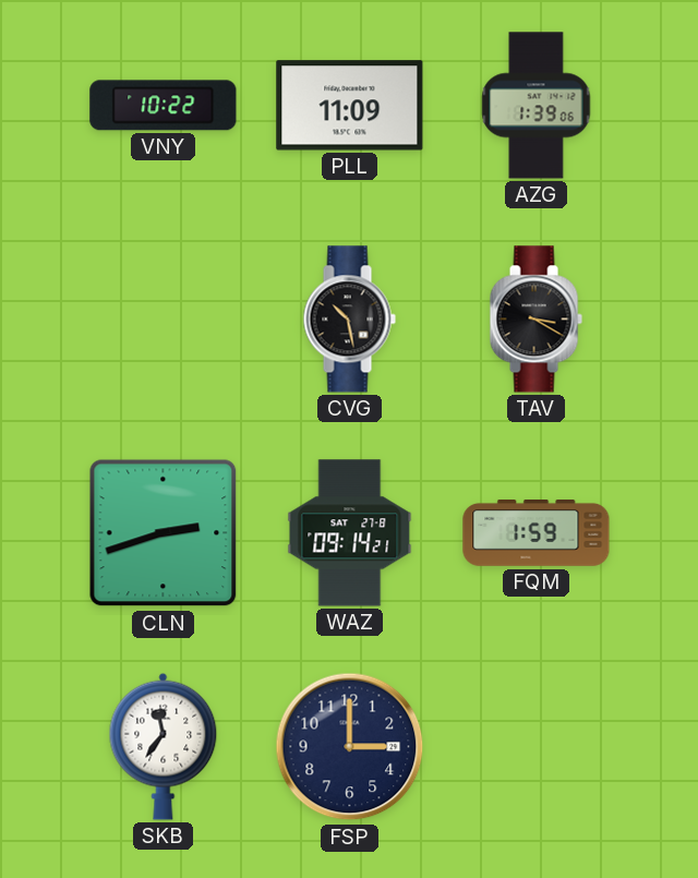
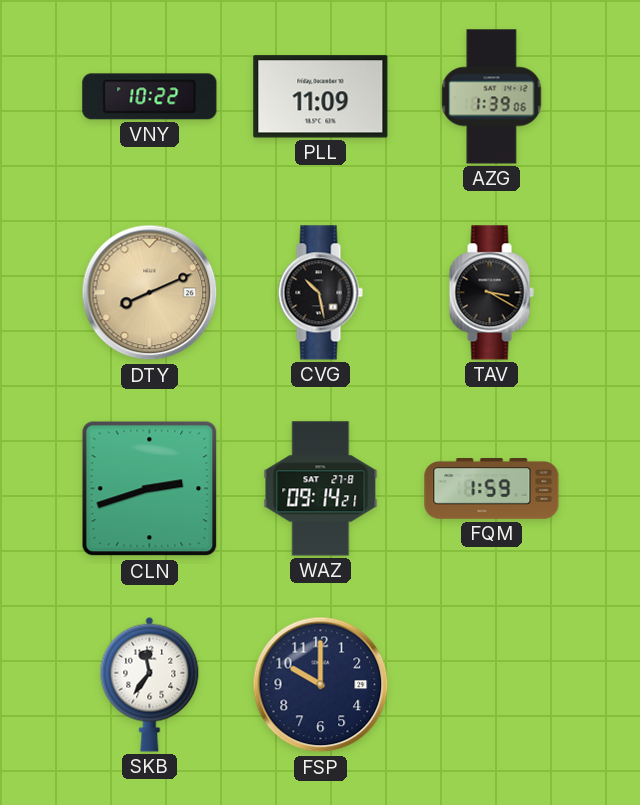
DTY: none -> 8:11
FSP: 3:00 -> 10:00
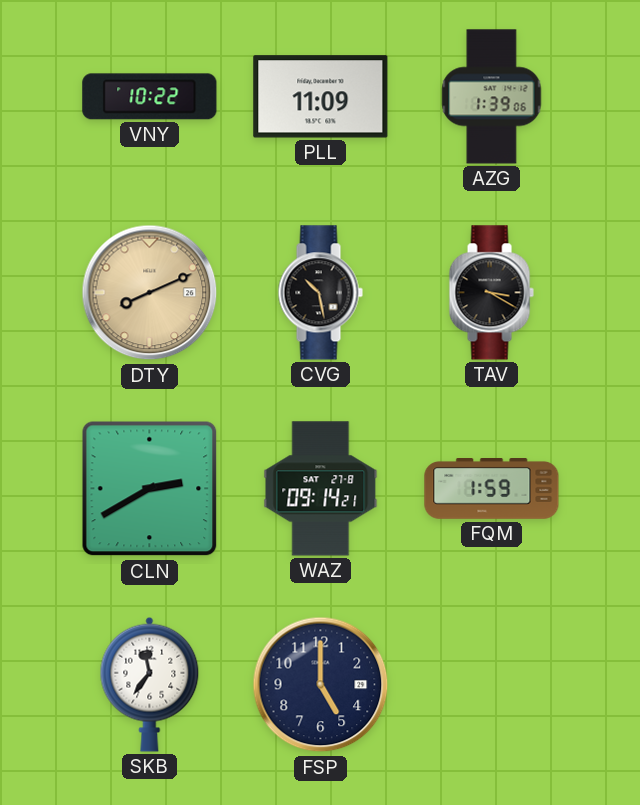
CLN: 2:42 -> 2:40
FSP: 10:00 -> 5:00
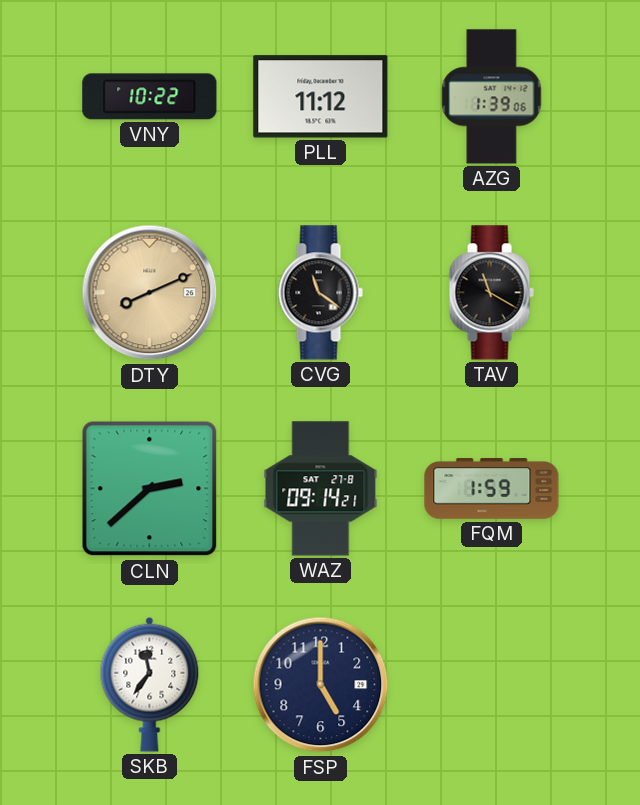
PLL: 11:09 -> 11:12
CVG: 10:28 -> 11:21
TAV: 3:20 -> 11:20
CLN: 2:40 -> 2:38
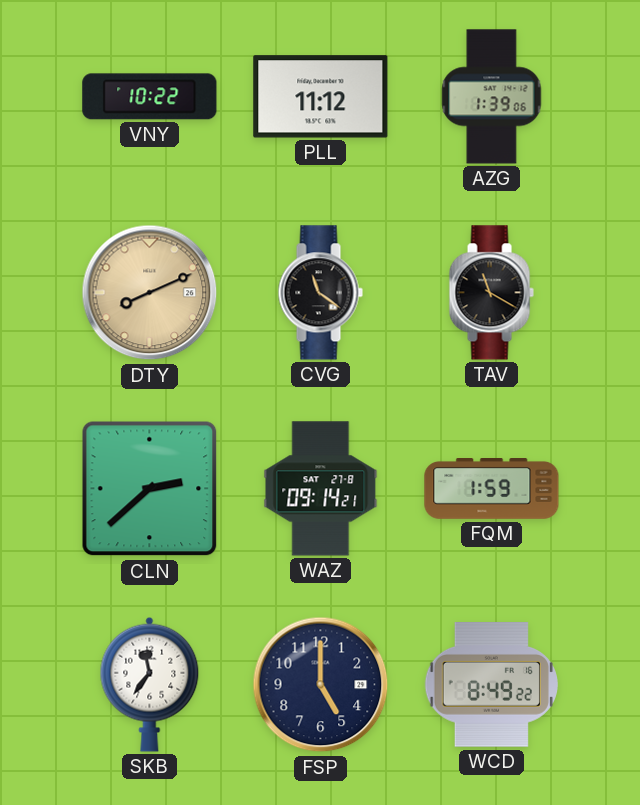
WCD: none -> 8:49
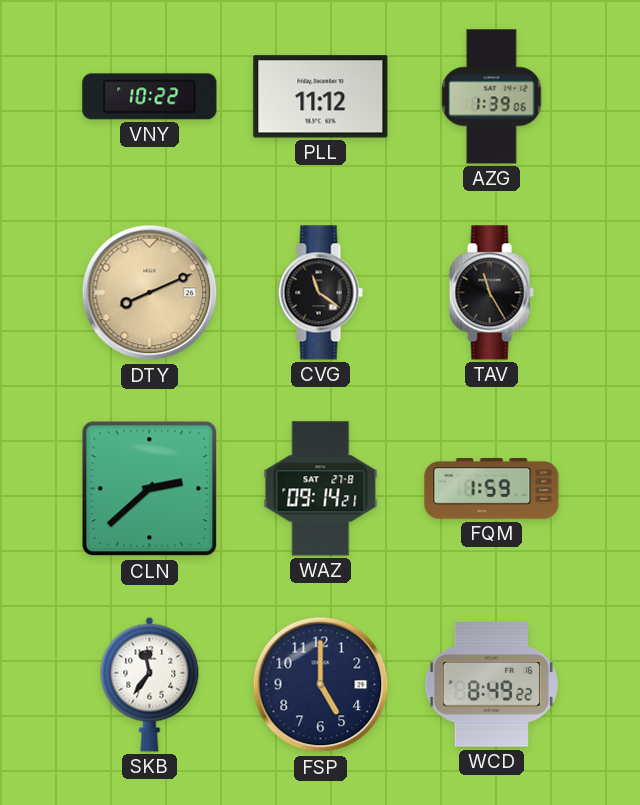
TAV: 11:20 -> 11:25
